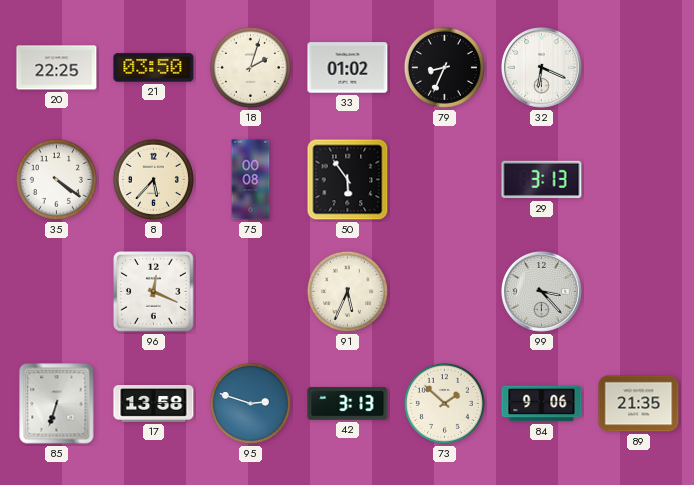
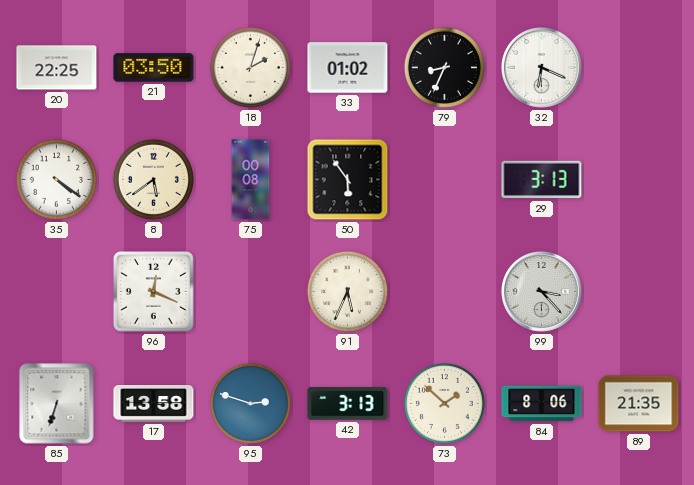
8: 5:37 -> 5:39
84: 9:06 -> 8:06
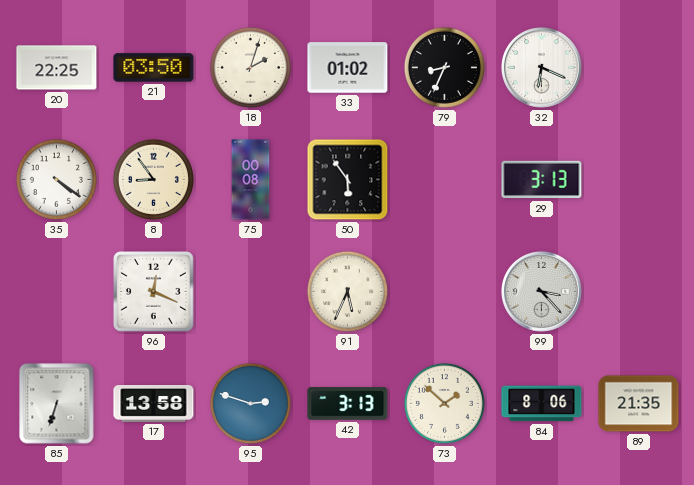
8: 5:39 -> 8:54
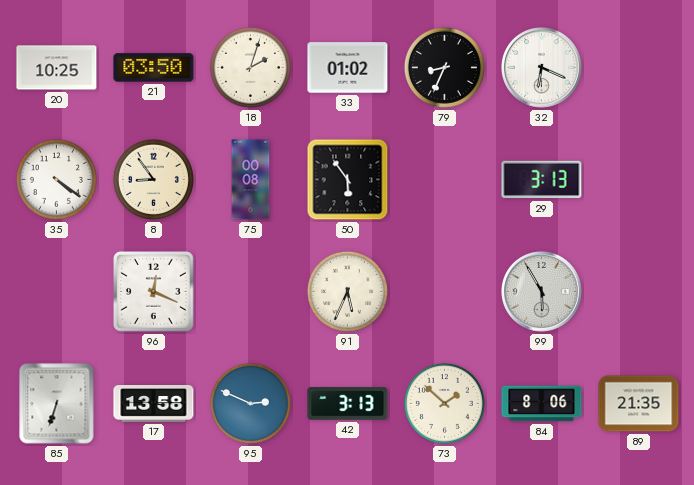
20: 22:25 -> 10:25
99: 3:23 -> 5:55
95: 2:48 -> 2:49
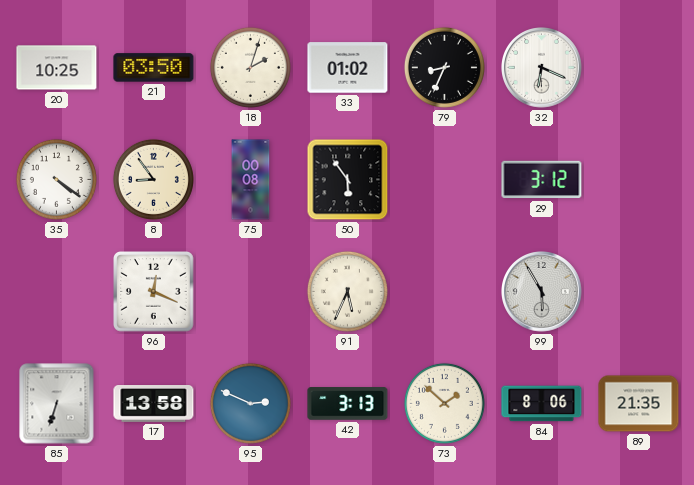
29: 3:13 -> 3:12
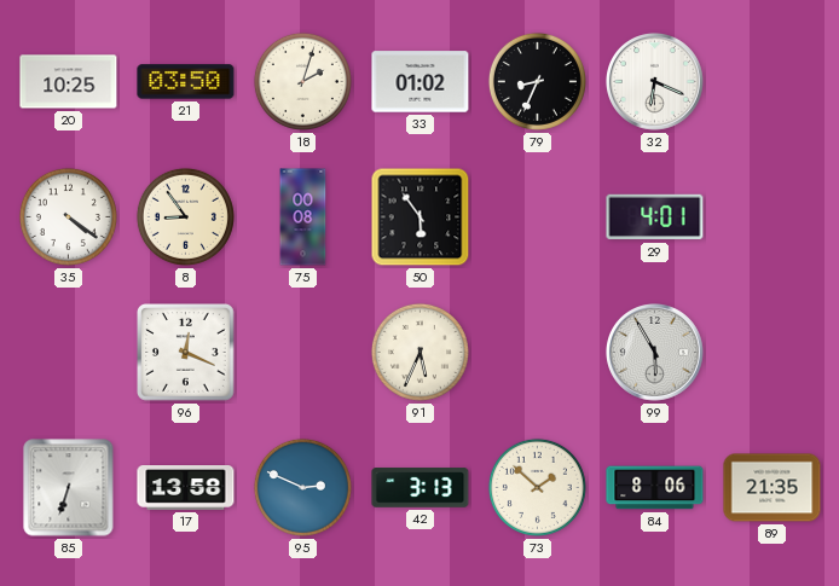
29: 3:12 -> 4:01
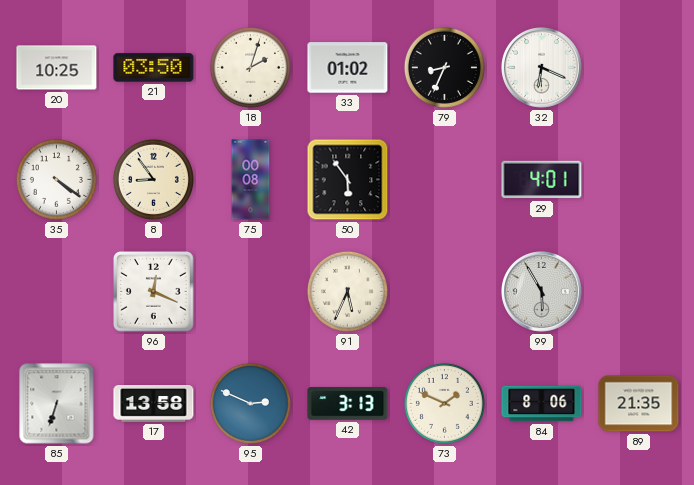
73: 1:52 -> 1:49
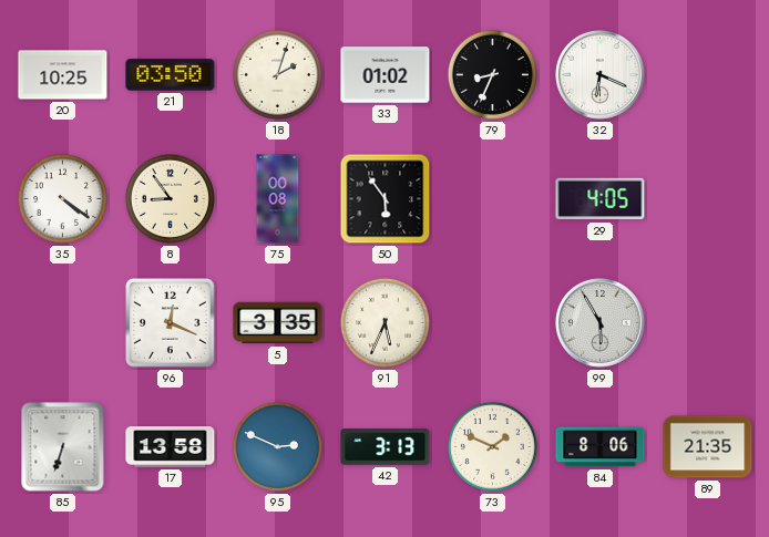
29: 4:01 -> 4:05
5: none -> 3:35
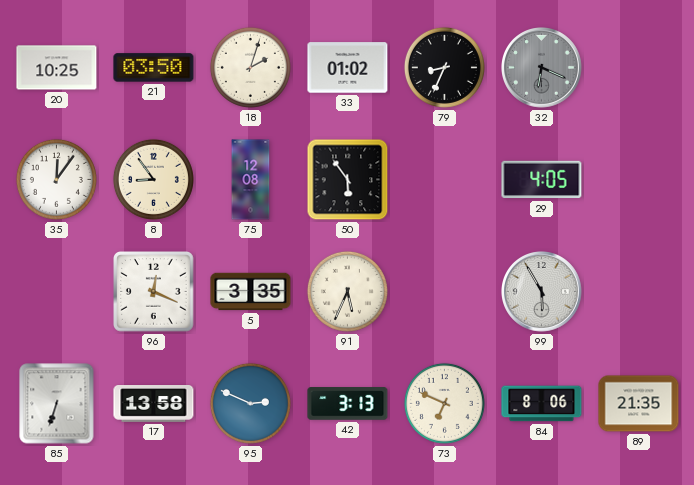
32 dial: white -> grey
35: 4:21 -> 12:06
75: 00:08 -> 12:08
73: 1:49 -> 6:49
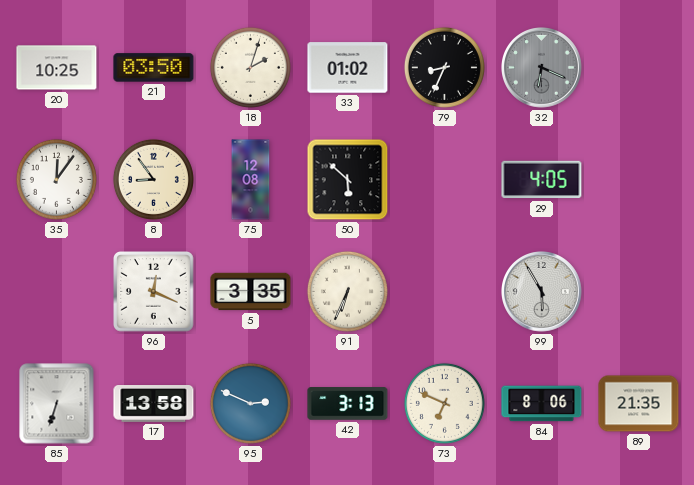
50: 5:54 -> 5:52
91: 5:34 -> 6:34
